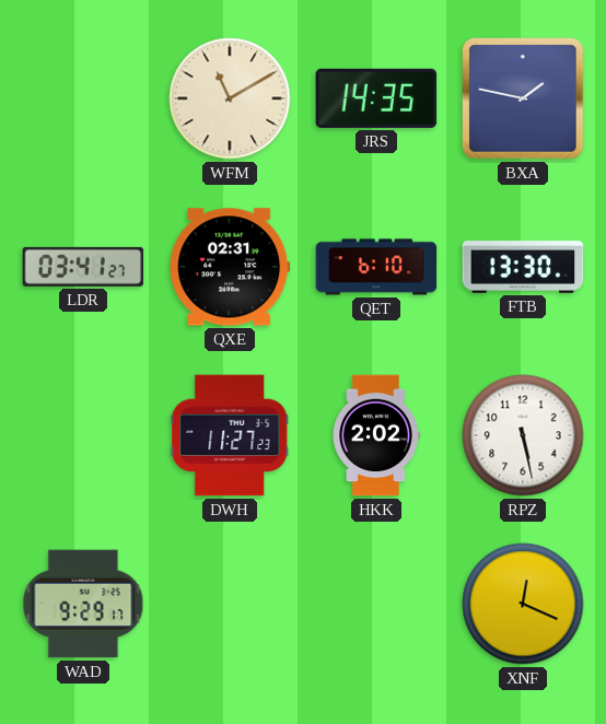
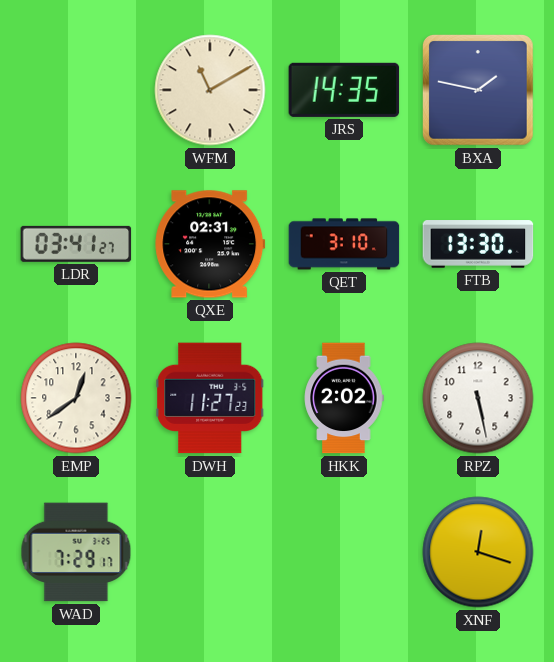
QET: 6:10 -> 3:10
EMP: none -> 12:39
WAD: 9:29 -> 7:29
XNF: 12:19 -> 12:18
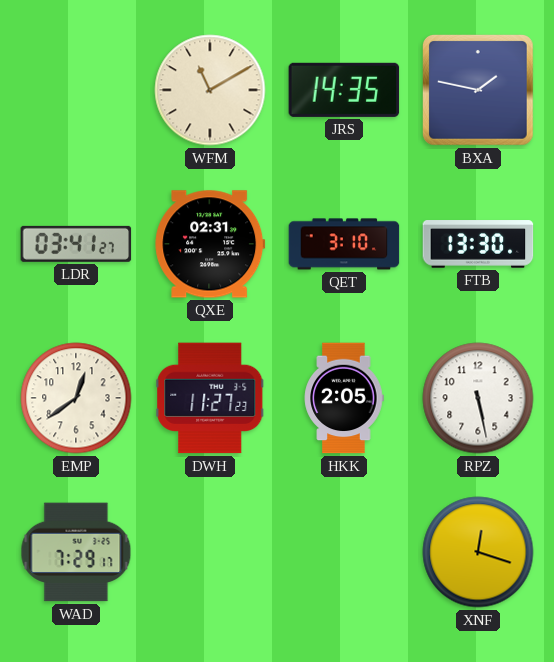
HKK: 2:02 -> 2:05
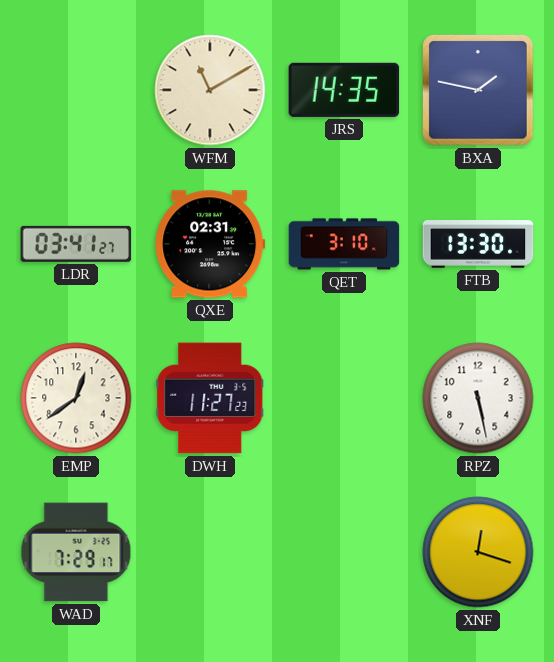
HKK: 2:05 -> none
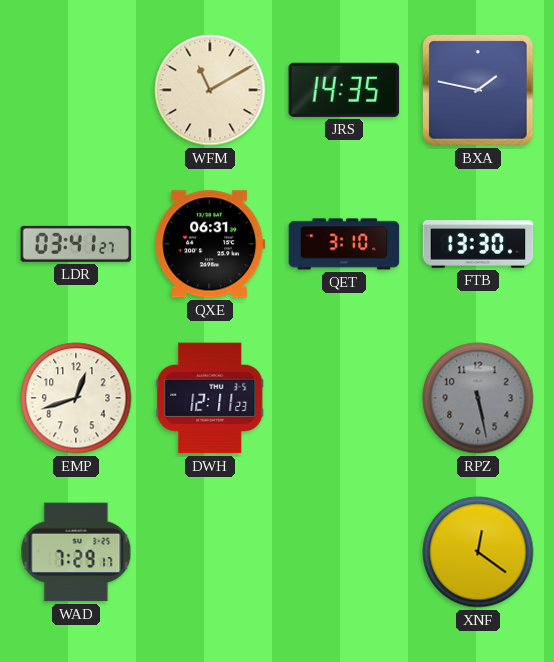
QXE: 02:31 -> 06:31
EMP: 12:39 -> 12:42
DWH: 11:27 -> 12:11
RPZ dial: white -> grey
XNF: 12:18 -> 12:21
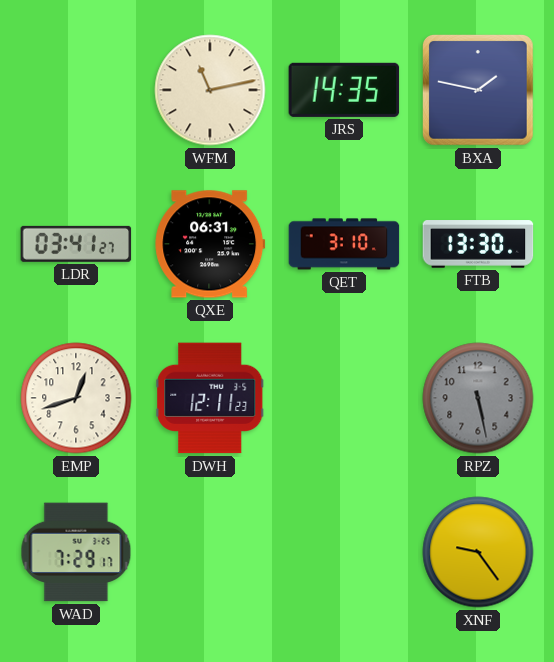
WFM: 11:10 -> 11:13
XNF: 12:21 -> 9:24
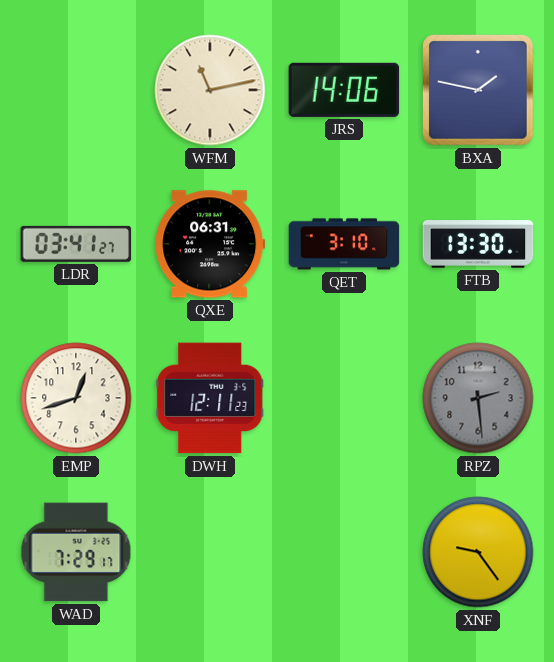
JRS: 14:35 -> 14:06
RPZ: 5:28 -> 2:29
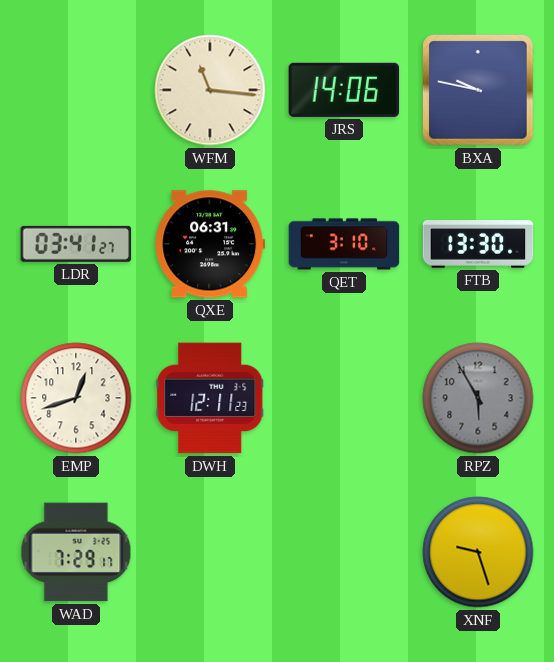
WFM: 11:13 -> 11:16
BXA: 1:47 -> 9:47
RPZ: 2:29 -> 5:55
XNF: 9:24 -> 9:27
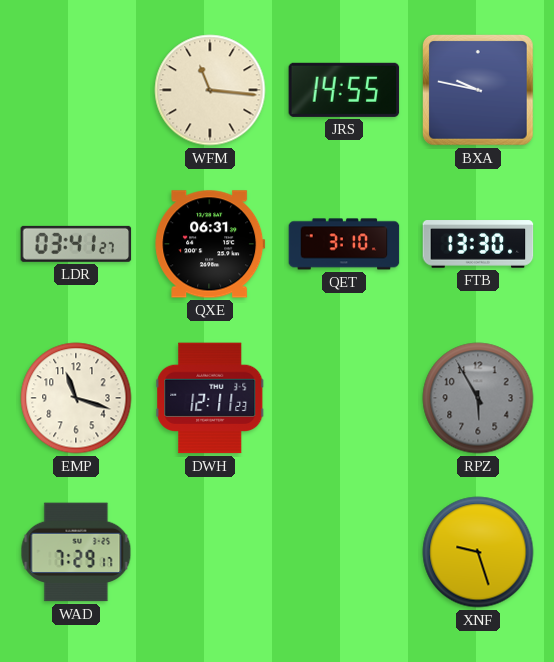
JRS: 14:06 -> 14:55
EMP: 12:42 -> 11:18
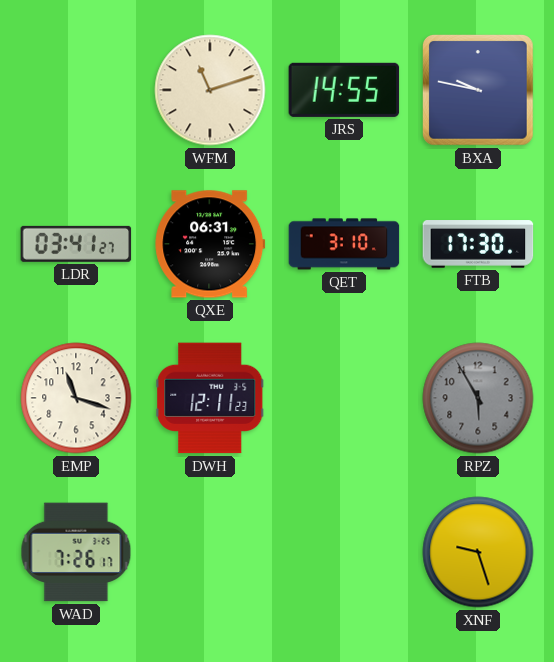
WFM: 11:16 -> 11:12
FTB: 13:30 -> 17:30
WAD: 7:29 -> 7:26
